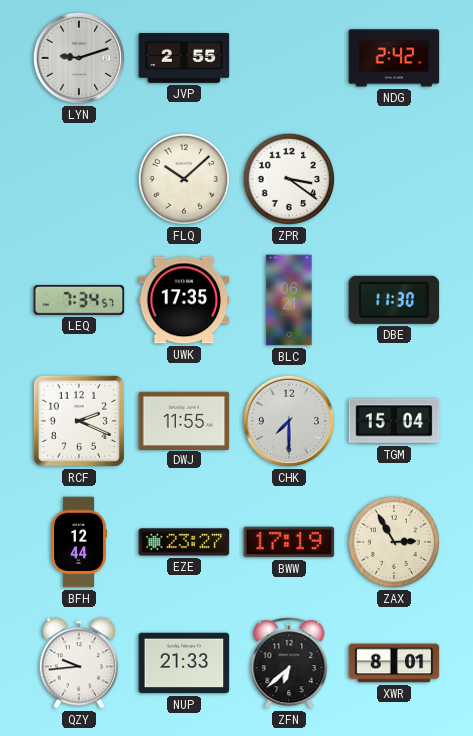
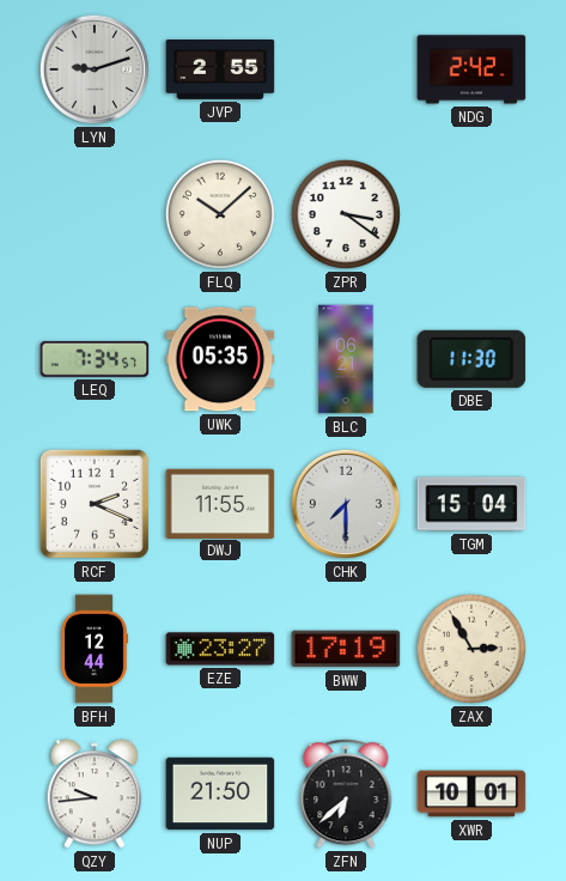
UWK: 17:35 -> 05:35
NUP: 21:33 -> 21:50
XWR: 8:01 -> 10:01
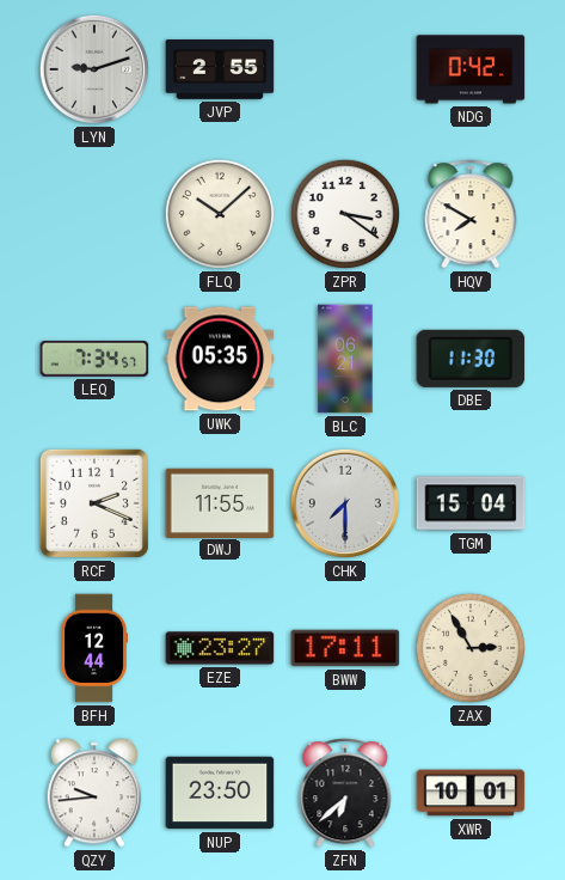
NDG: 2:42 -> 0:42
HQV: none -> 7:50
BWW: 17:19 -> 17:11
NUP: 21:50 -> 23:50
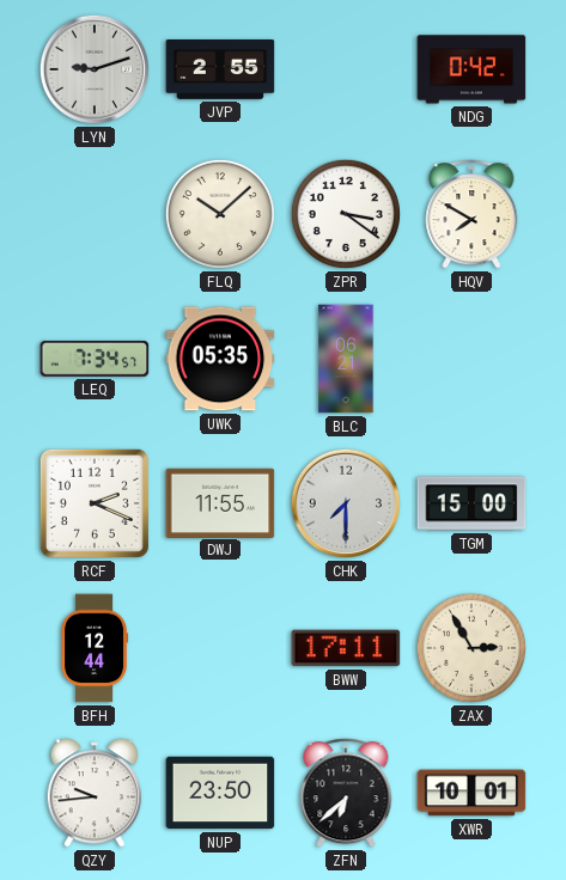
DBE: 11:30 -> none
TGM: 15:04 -> 15:00
EZE: 23:27 -> none
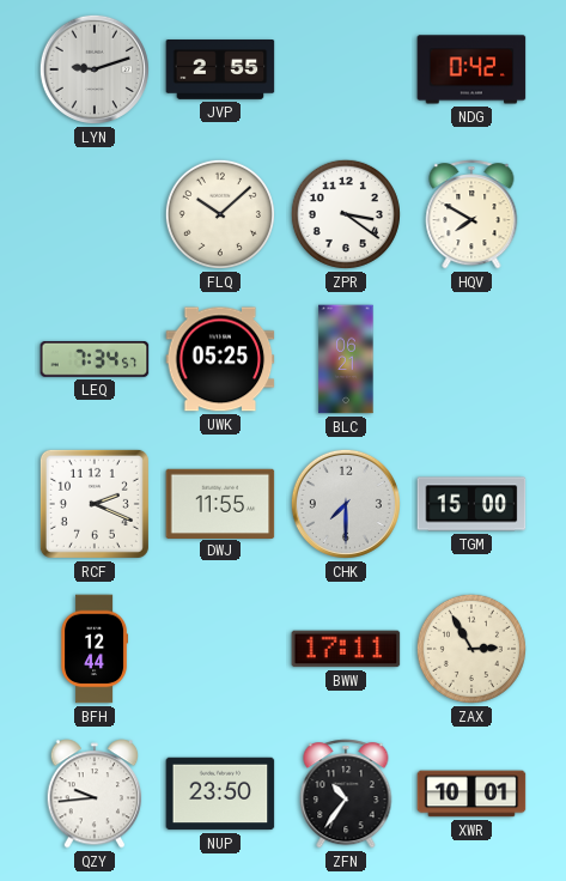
UWK: 05:35 -> 05:25
ZFN: 6:38 -> 10:36
